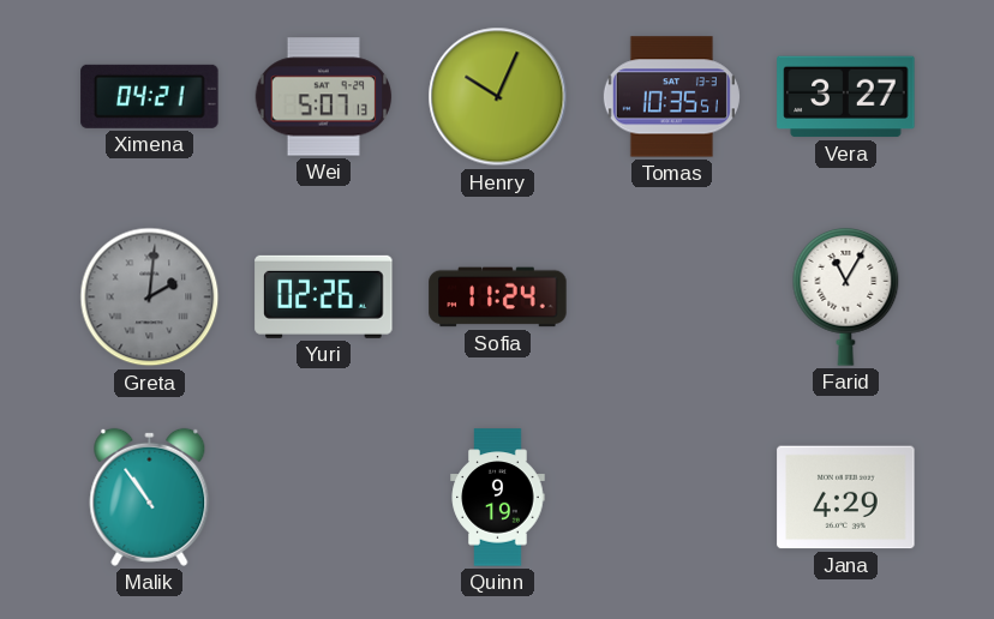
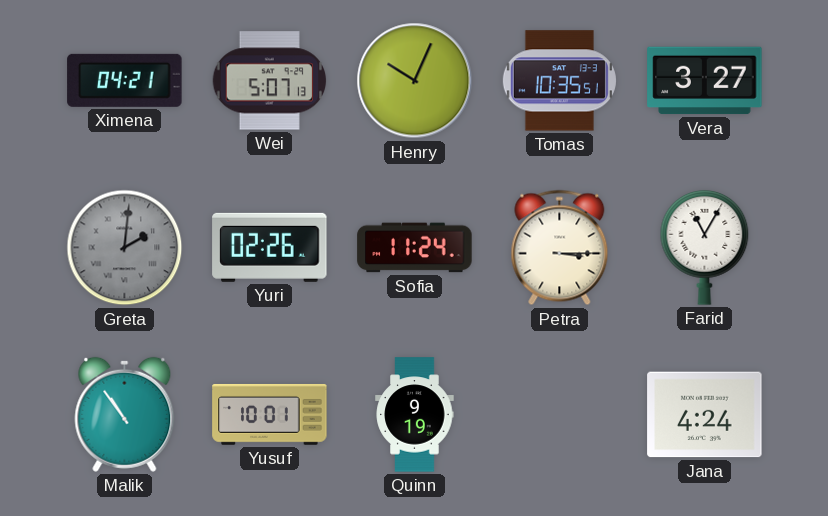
Petra: none -> 3:15
Yusuf: none -> 10:01
Jana: 4:29 -> 4:24
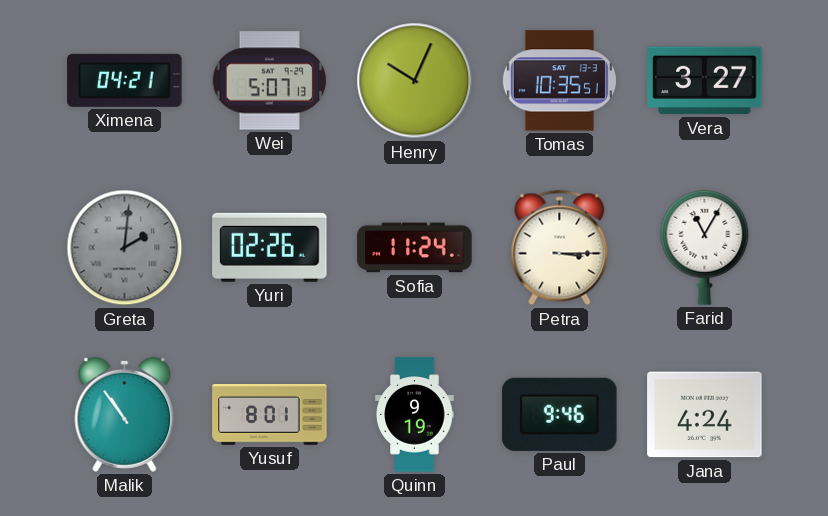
Yusuf: 10:01 -> 8:01
Paul: none -> 9:46
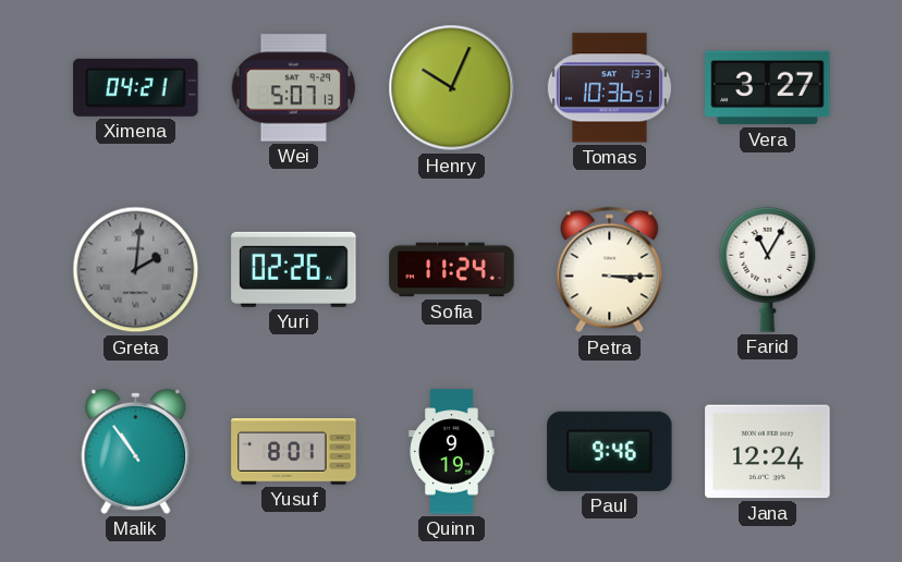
Tomas: 10:35 -> 10:36
Jana: 4:24 -> 12:24
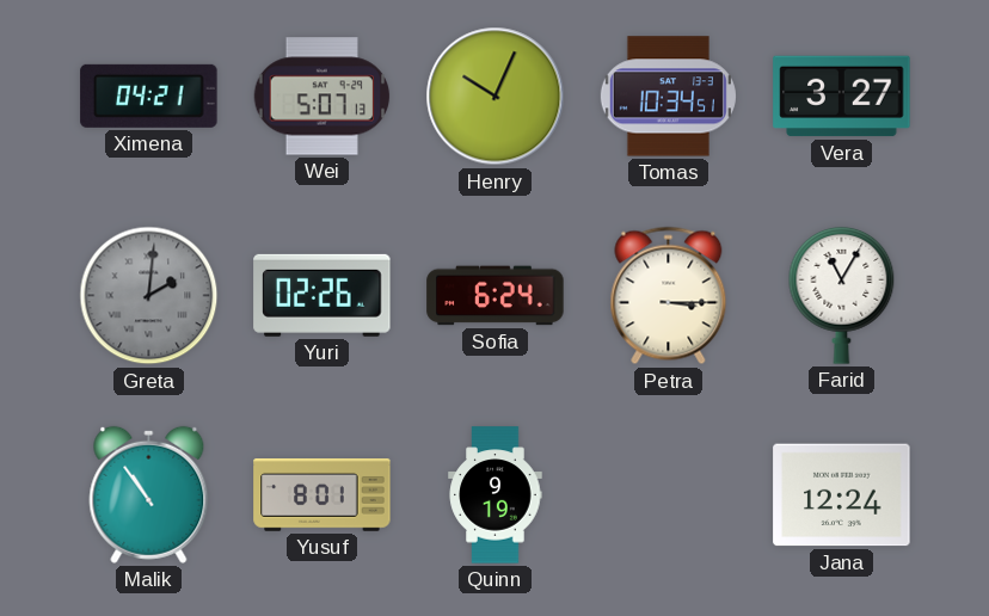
Tomas: 10:36 -> 10:34
Sofia: 11:24 -> 6:24
Paul: 9:46 -> none
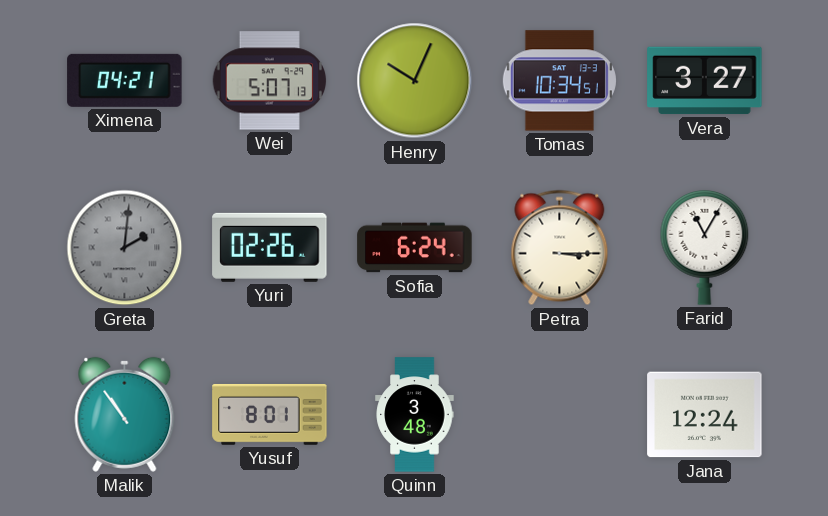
Quinn: 9:19 -> 3:48
